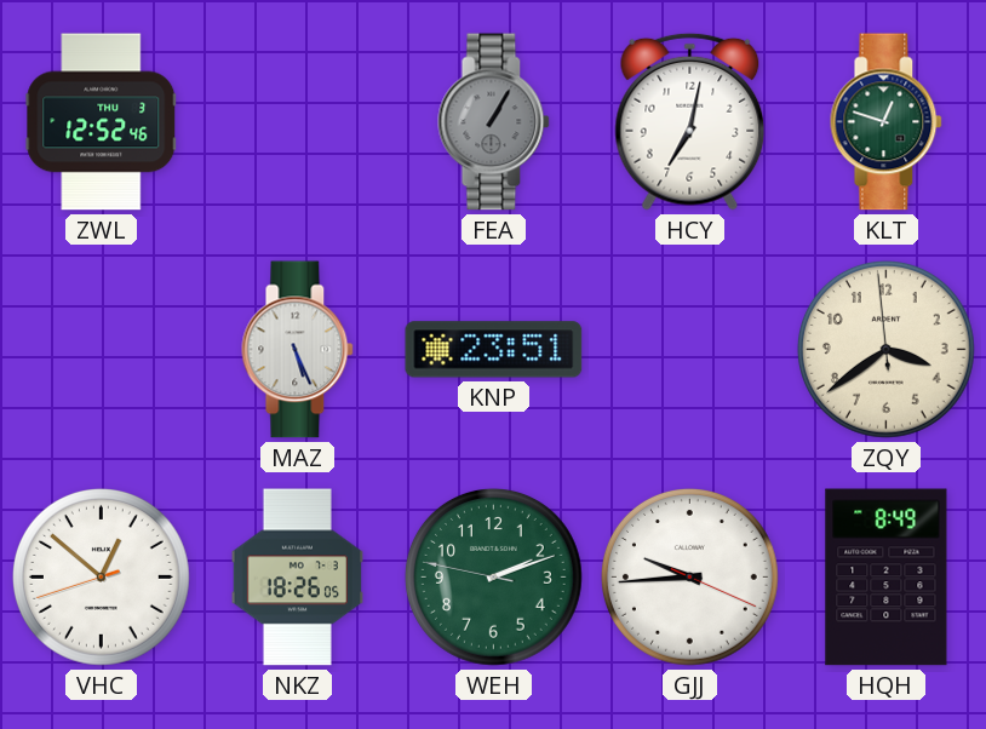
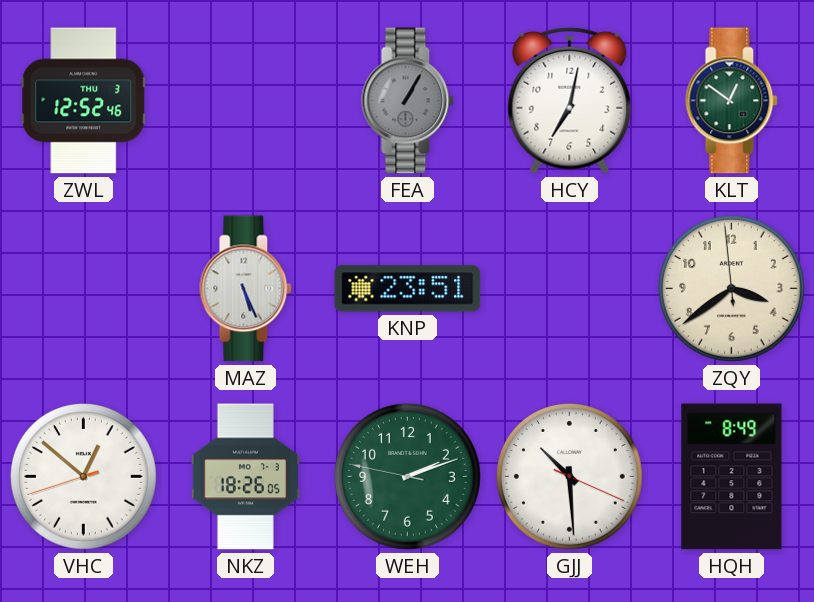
KLT: 12:48 -> 12:51
GJJ: 9:44 -> 10:29
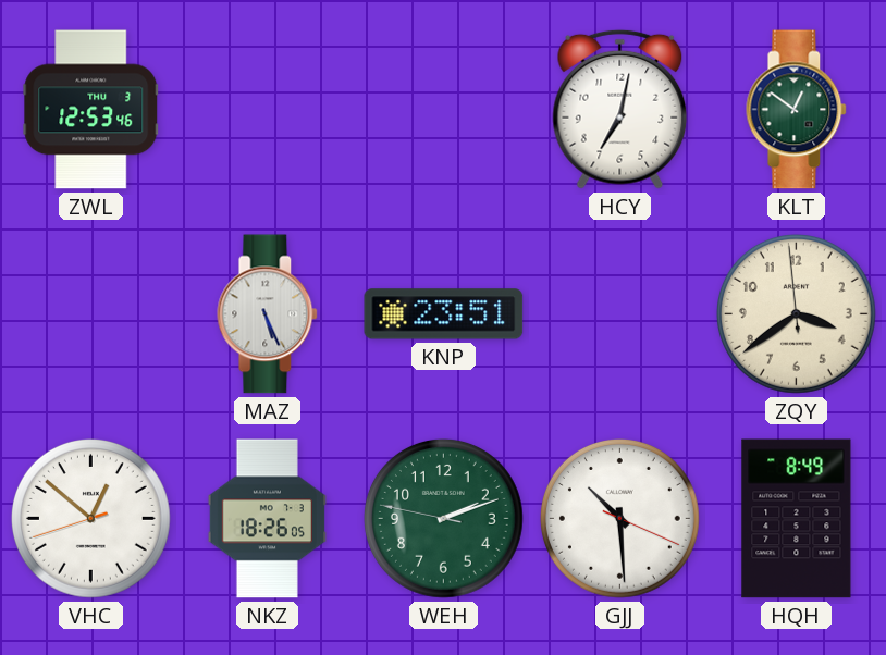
ZWL: 12:52 -> 12:53
FEA: 1:05 -> none
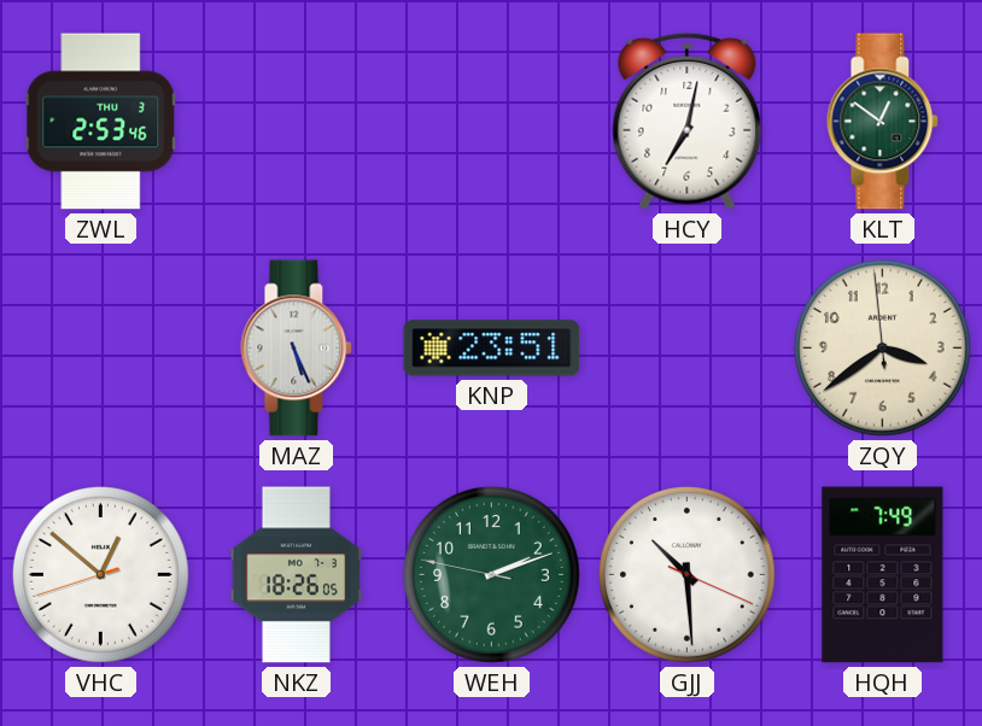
ZWL: 12:53 -> 2:53
HQH: 8:49 -> 7:49
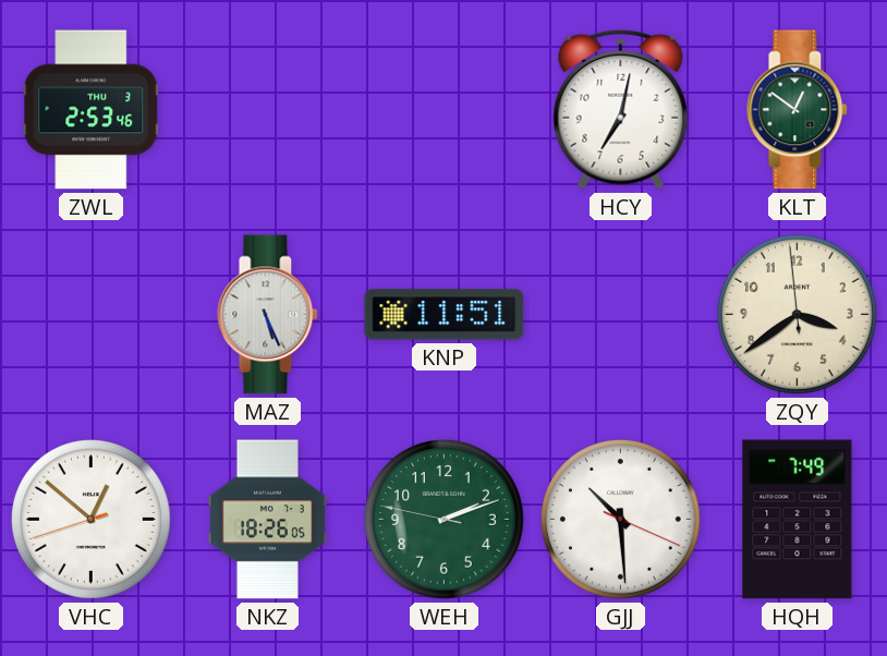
KNP: 23:51 -> 11:51
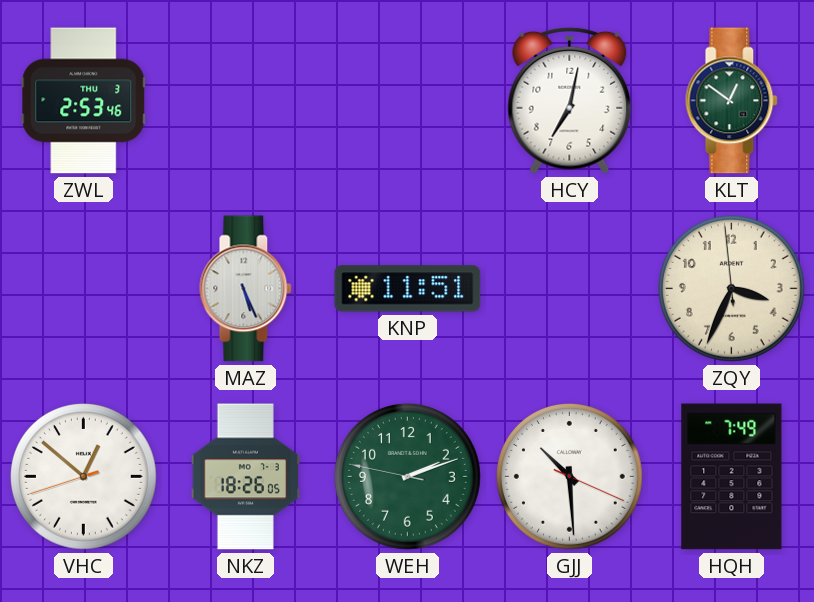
ZQY: 3:38 -> 3:33
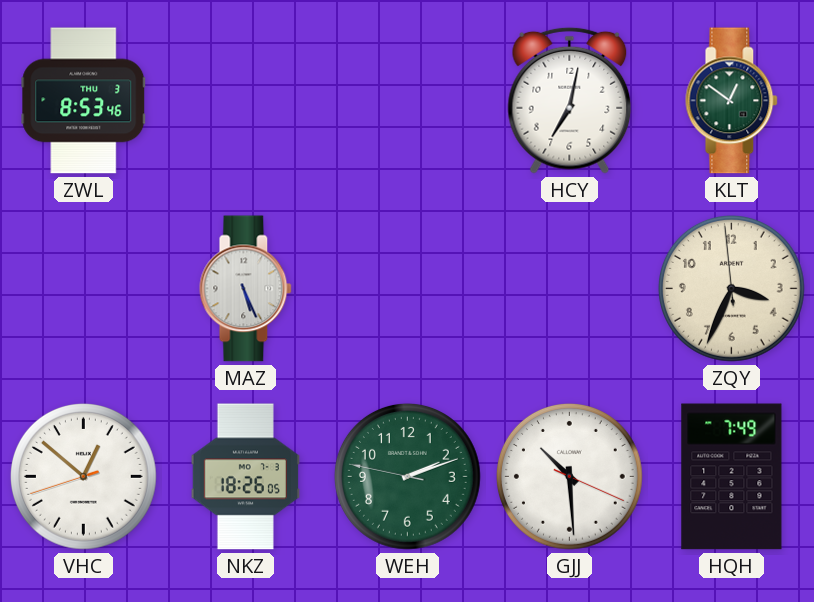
ZWL: 2:53 -> 8:53
KNP: 11:51 -> none
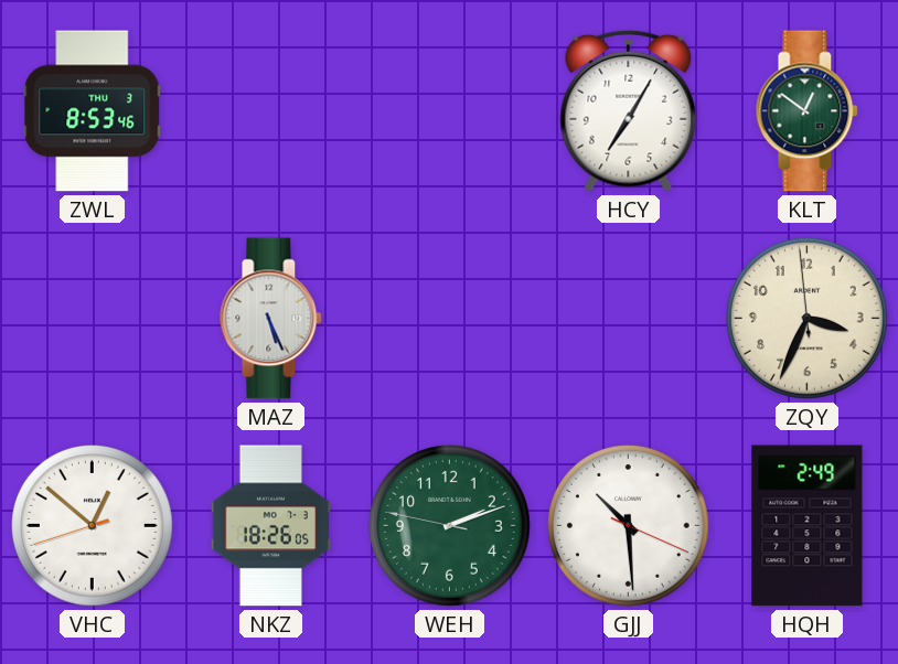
HCY: 7:02 -> 7:05
HQH: 7:49 -> 2:49
